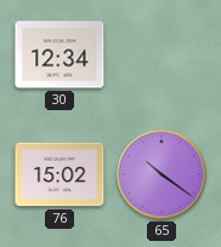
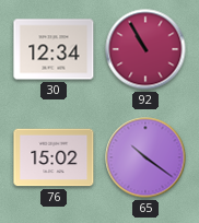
92: none -> 10:55
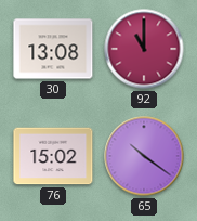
30: 12:34 -> 13:08
92: 10:55 -> 11:00
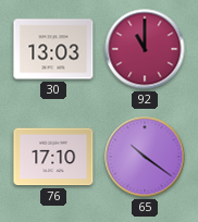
30: 13:08 -> 13:03
76: 15:02 -> 17:10
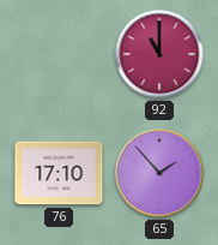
30: 13:03 -> none
65: 10:21 -> 1:53
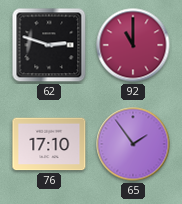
62: none -> 2:48
65: 1:53 -> 1:54
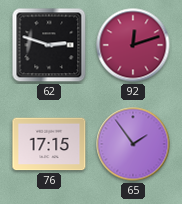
92: 11:00 -> 12:12
76: 17:10 -> 17:15
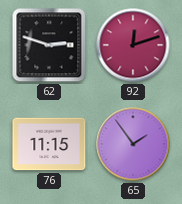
76: 17:15 -> 11:15
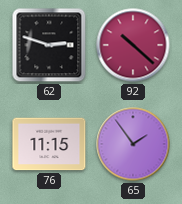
92: 12:12 -> 10:22
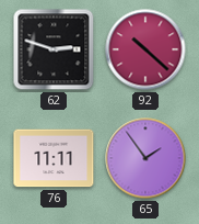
76: 11:15 -> 11:11
